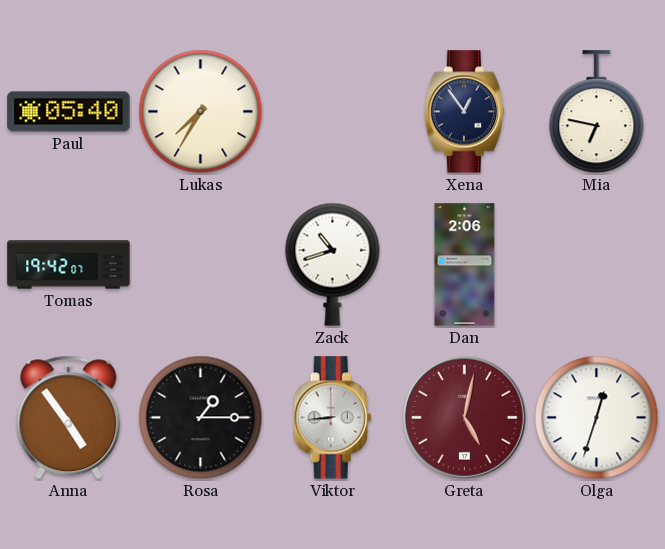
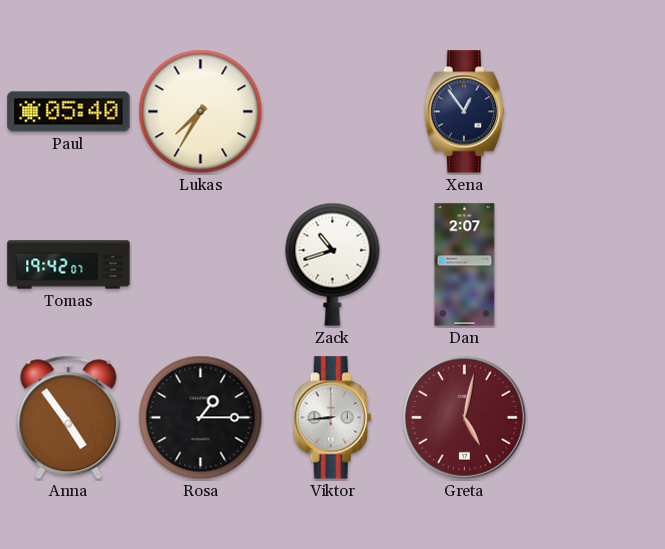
Mia: 6:47 -> none
Dan: 2:06 -> 2:07
Olga: 12:33 -> none
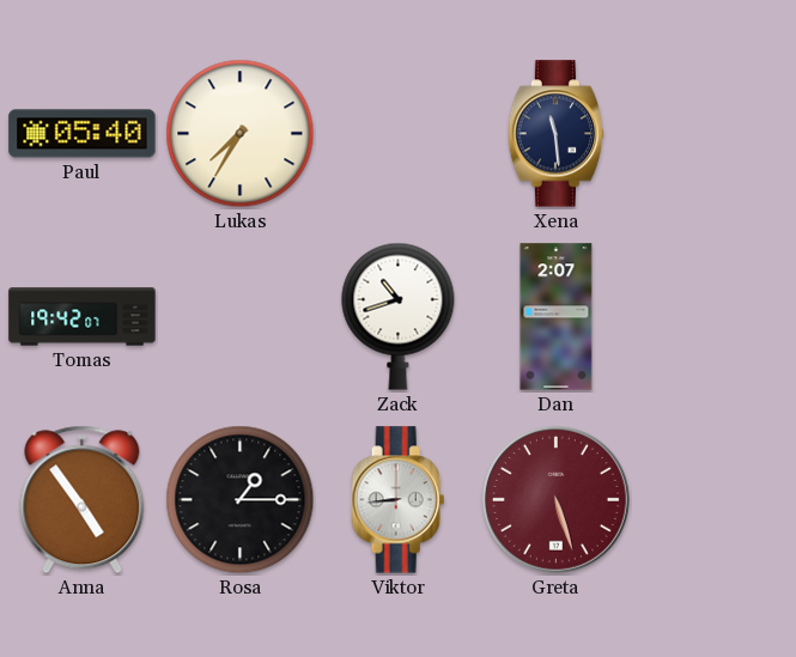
Xena: 12:54 -> 11:29
Greta: 5:02 -> 5:27
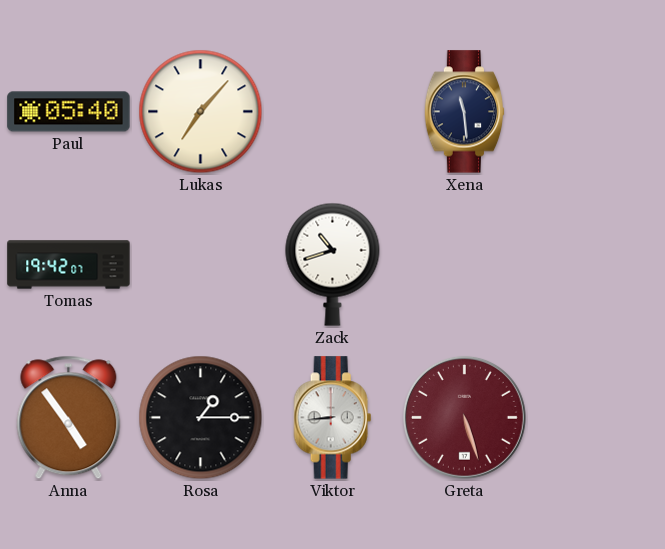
Lukas: 7:35 -> 7:07
Dan: 2:07 -> none
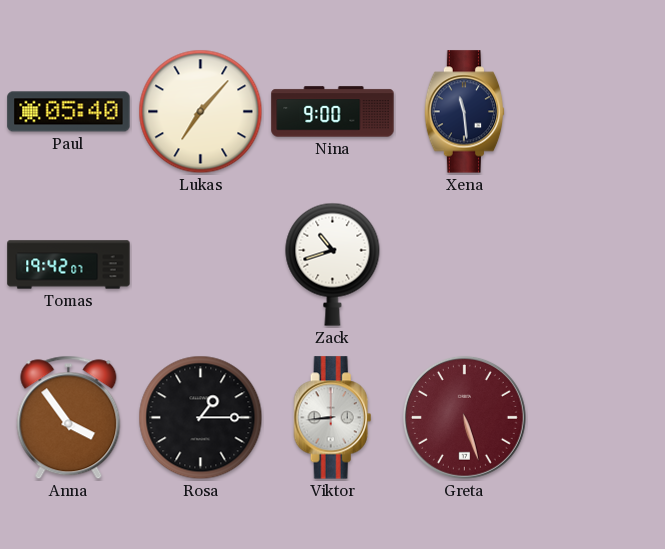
Nina: none -> 9:00
Anna: 4:54 -> 3:54
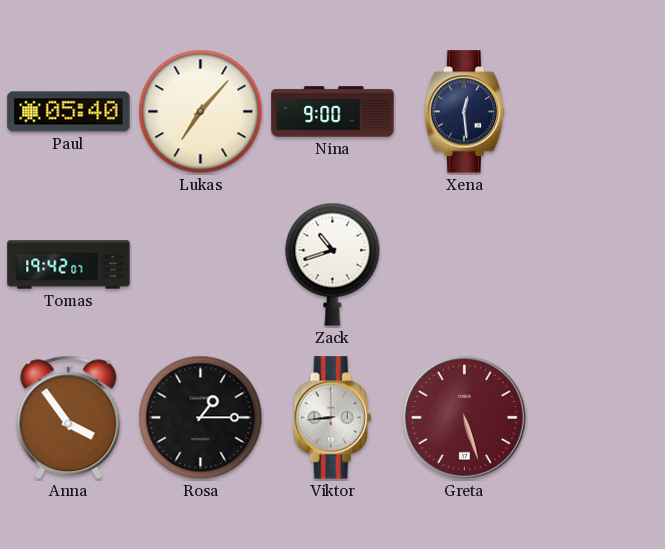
Xena: 11:29 -> 12:29
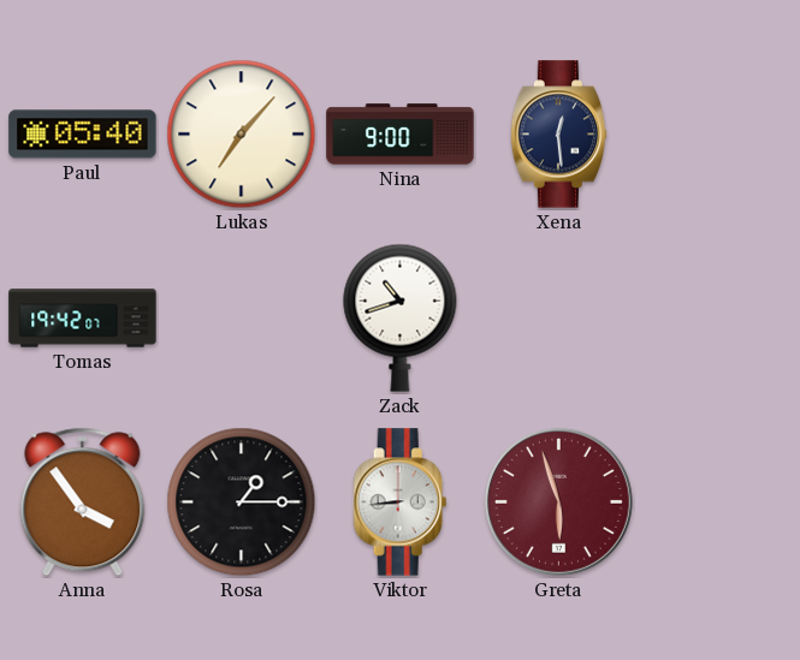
Greta: 5:27 -> 5:57
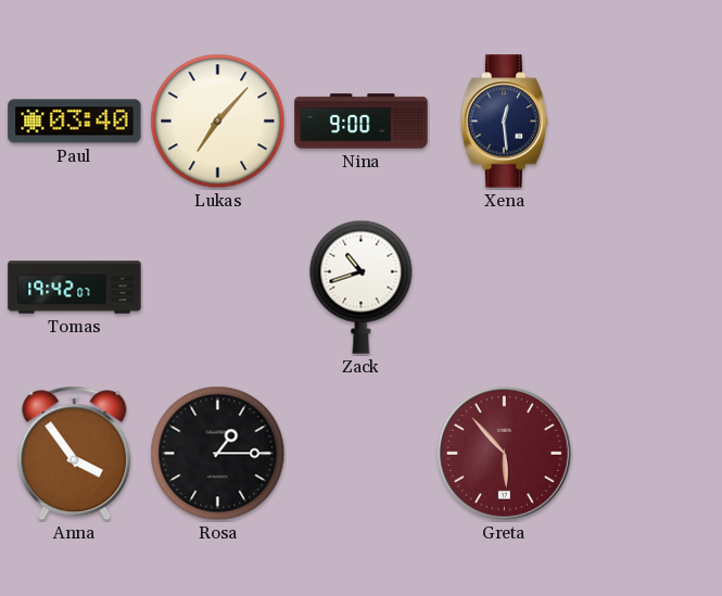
Paul: 05:40 -> 03:40
Viktor: 8:44 -> none
Greta: 5:57 -> 5:53
